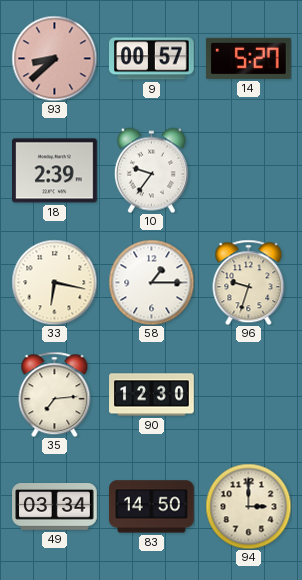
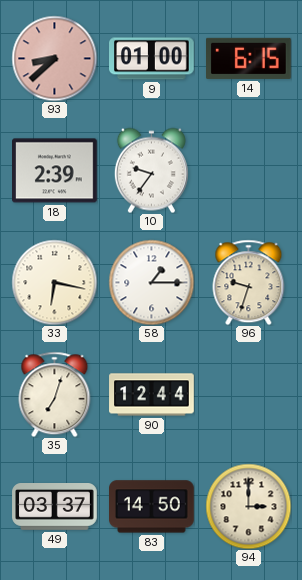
9: 00:57 -> 01:00
14: 5:27 -> 6:15
35: 7:14 -> 7:03
90: 12:30 -> 12:44
49: 03:34 -> 03:37
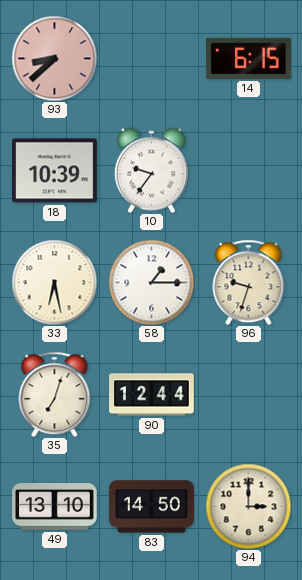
9: 01:00 -> none
18: 2:39 -> 10:39
33: 6:17 -> 6:28
49: 03:37 -> 13:10
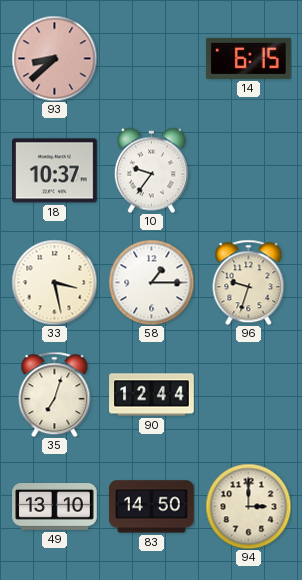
18: 10:39 -> 10:37
33: 6:28 -> 3:28
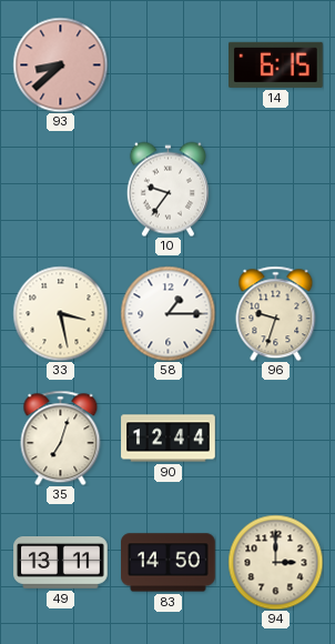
18: 10:37 -> none
49: 13:10 -> 13:11
